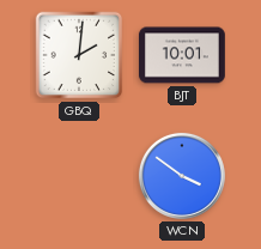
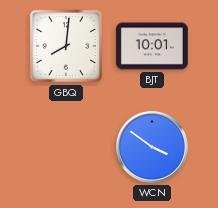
GBQ: 2:01 -> 8:01
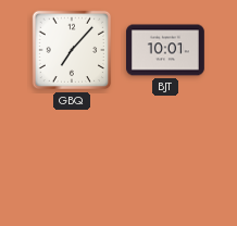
GBQ: 8:01 -> 7:07
WCN: 3:51 -> none
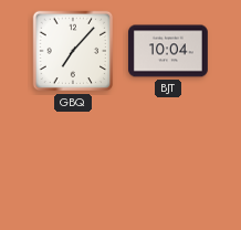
BJT: 10:01 -> 10:04
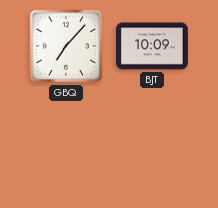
BJT: 10:04 -> 10:09
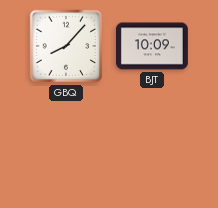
GBQ: 7:07 -> 8:07
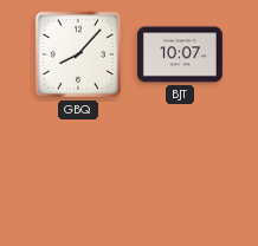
BJT: 10:09 -> 10:07
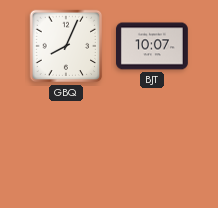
GBQ: 8:07 -> 8:04
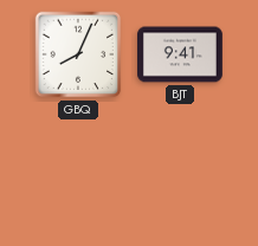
BJT: 10:07 -> 9:41
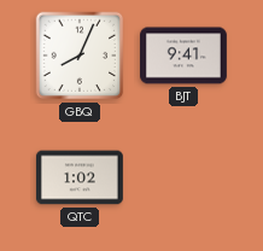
QTC: none -> 1:02
